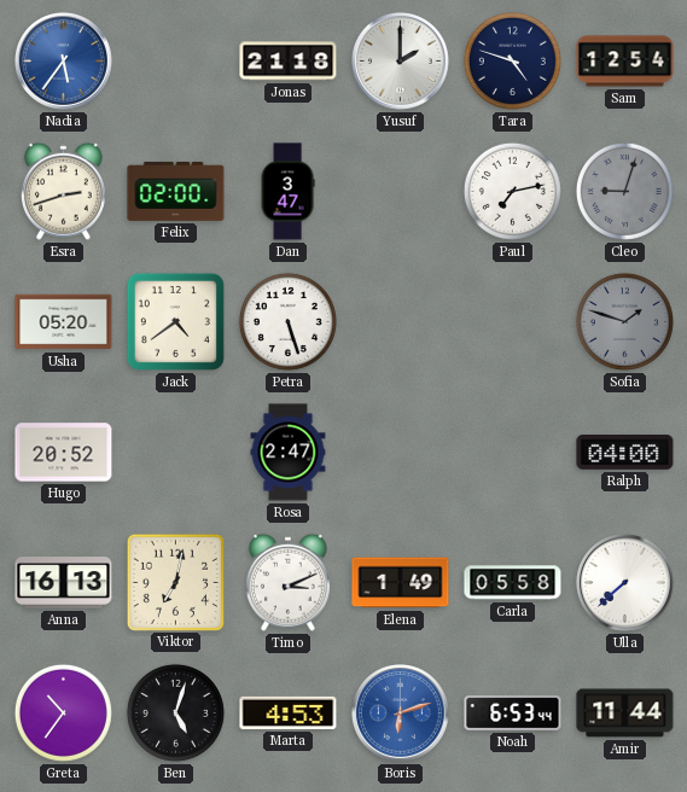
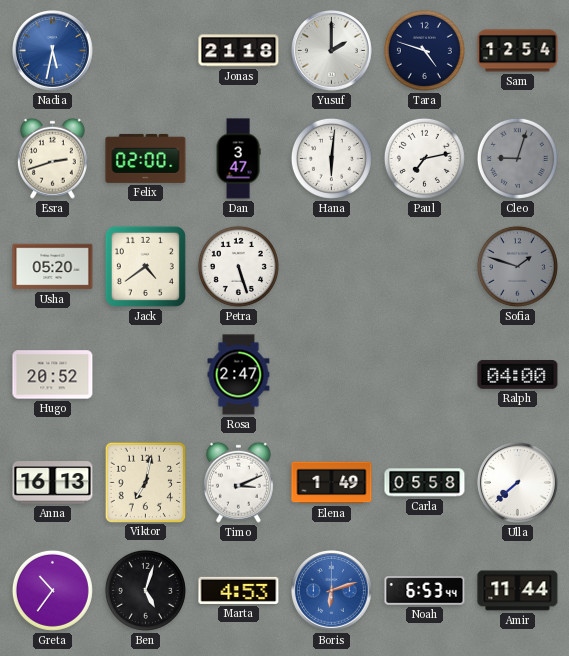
Nadia: 5:36 -> 5:32
Hana: none -> 6:01
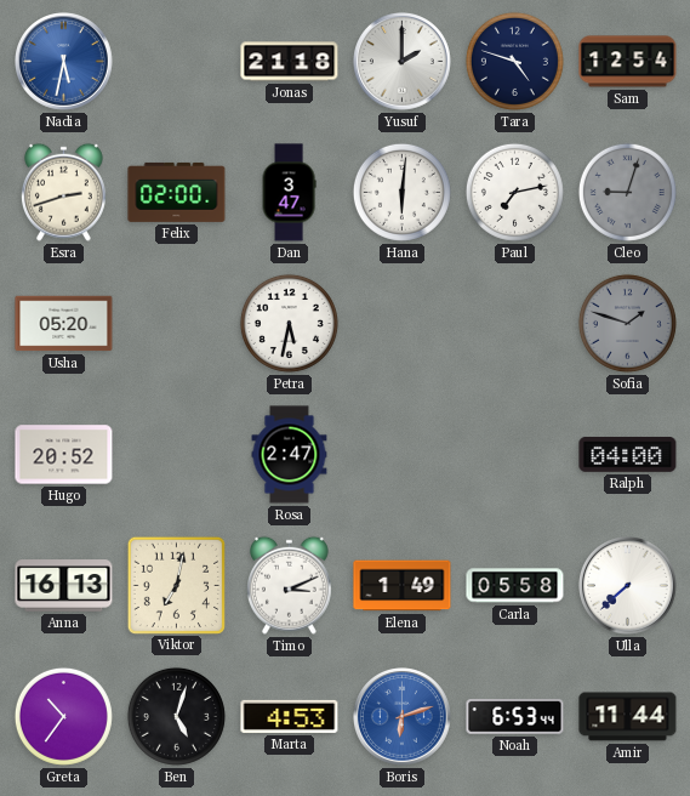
Jack: 4:39 -> none
Petra: 5:27 -> 5:32
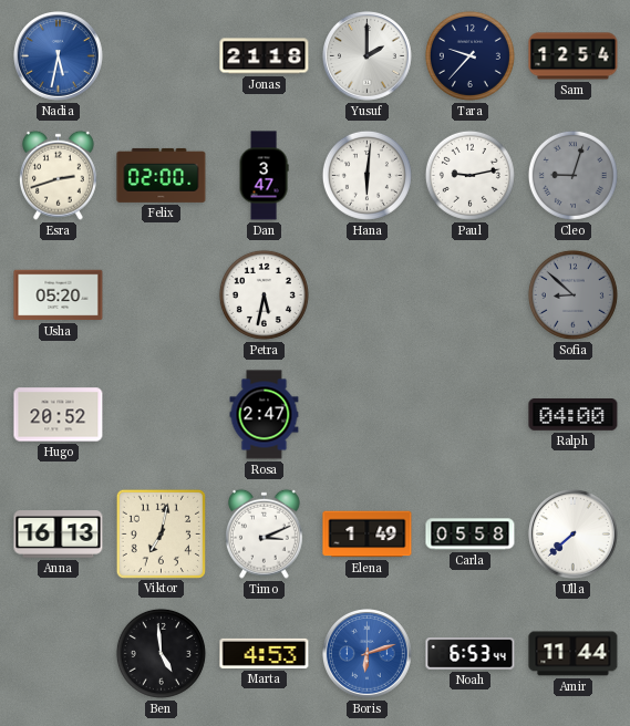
Tara: 4:48 -> 9:37
Paul: 7:13 -> 9:13
Sofia: 1:48 -> 8:52
Greta: 10:36 -> none
Ben: 5:03 -> 4:59
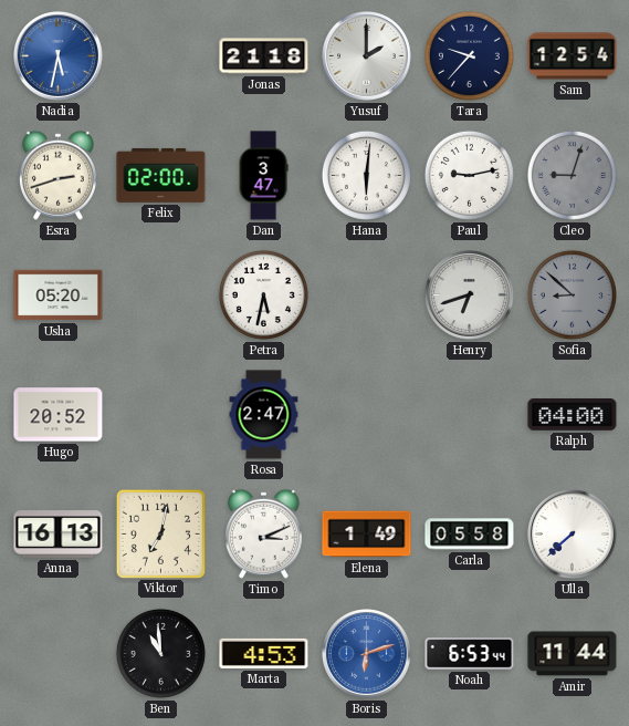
Henry: none -> 6:42
Ben: 4:59 -> 10:59
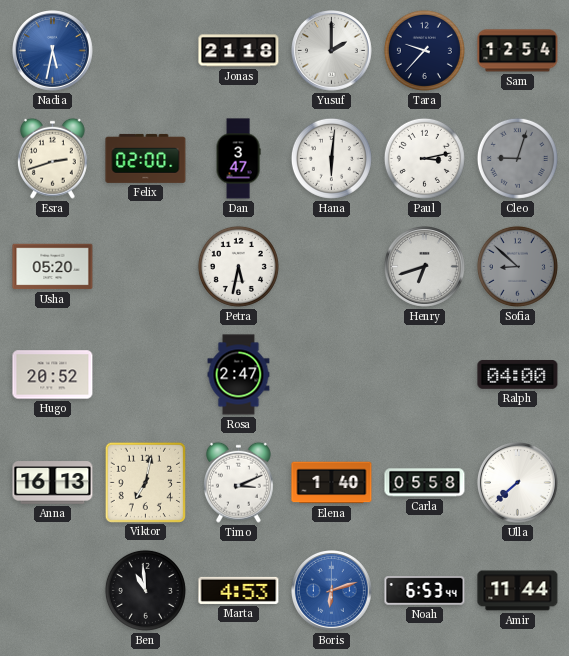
Paul: 9:13 -> 3:13
Elena: 1:49 -> 1:40
